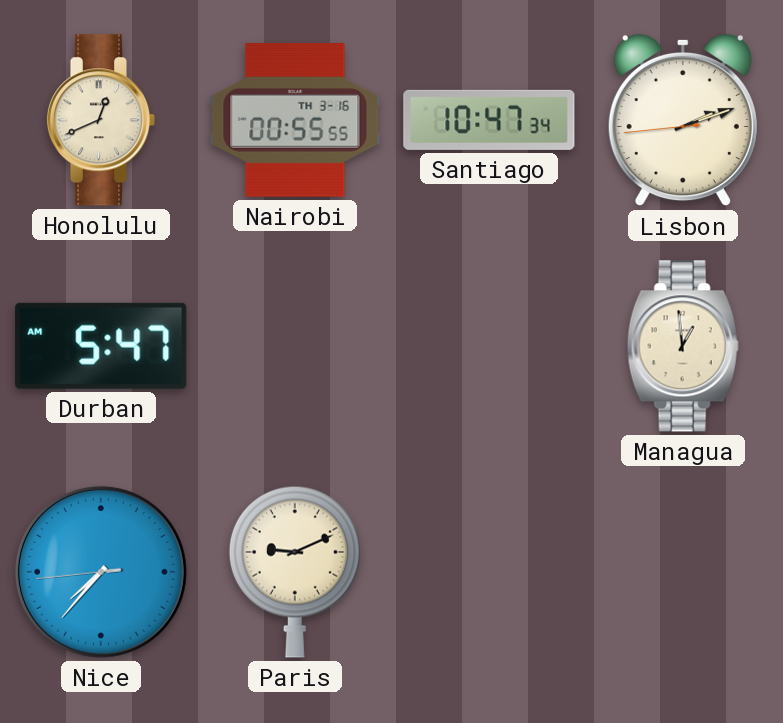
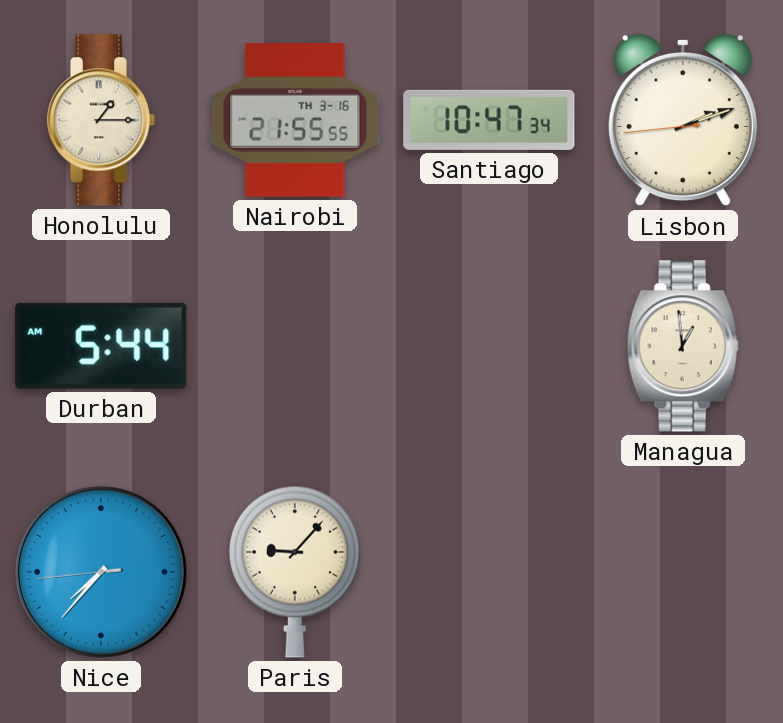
Honolulu: 12:41 -> 1:15
Nairobi: 00:55 -> 21:55
Durban: 5:47 -> 5:44
Paris: 9:11 -> 9:07
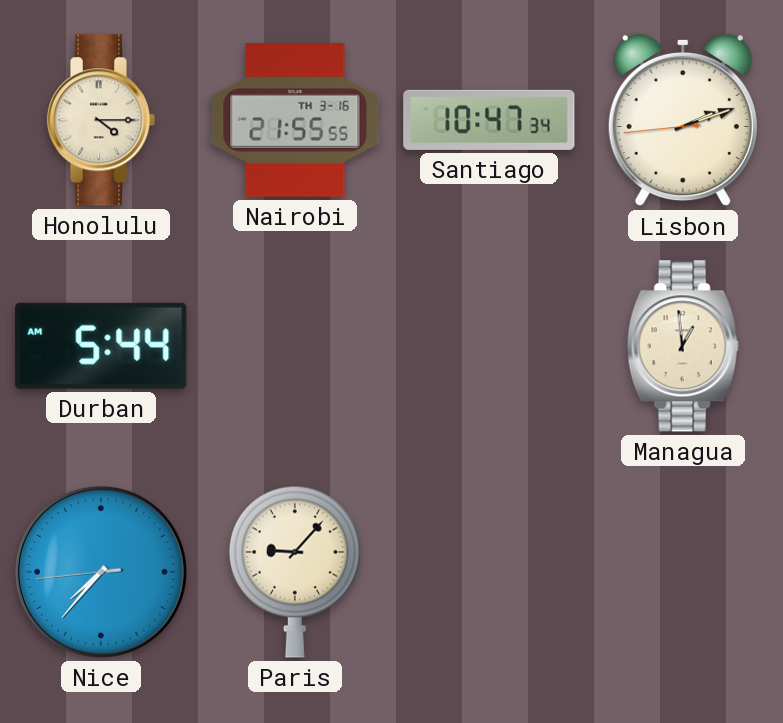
Honolulu: 1:15 -> 4:15
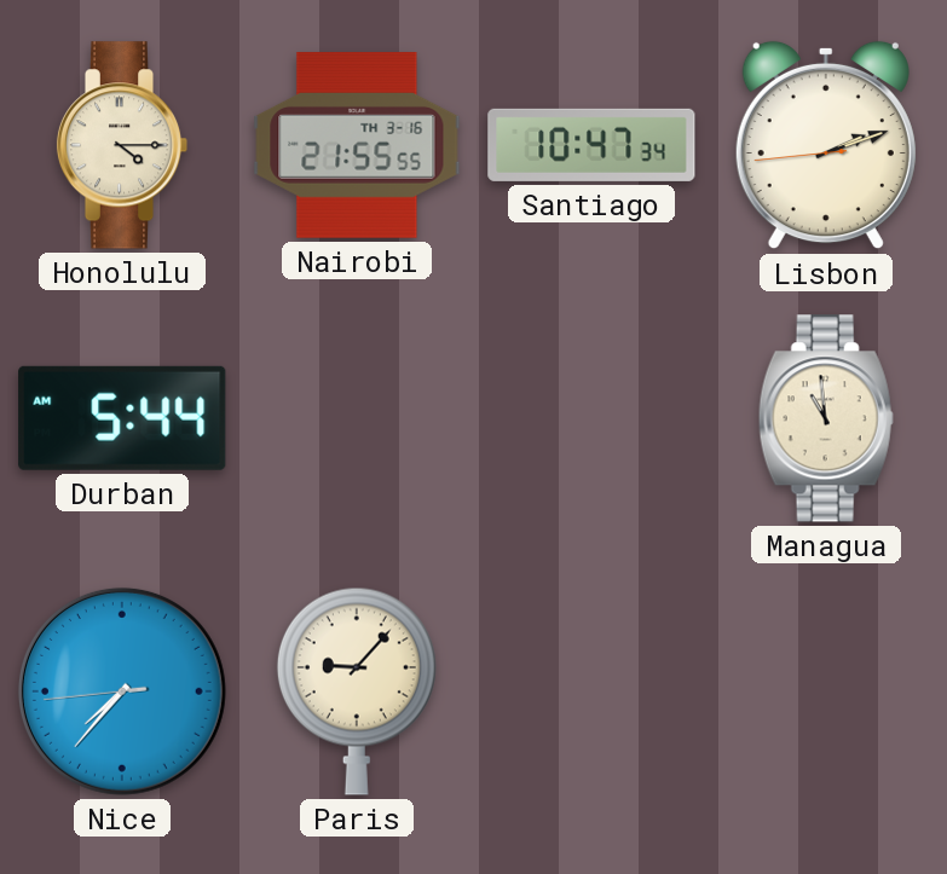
Managua: 12:59 -> 10:59
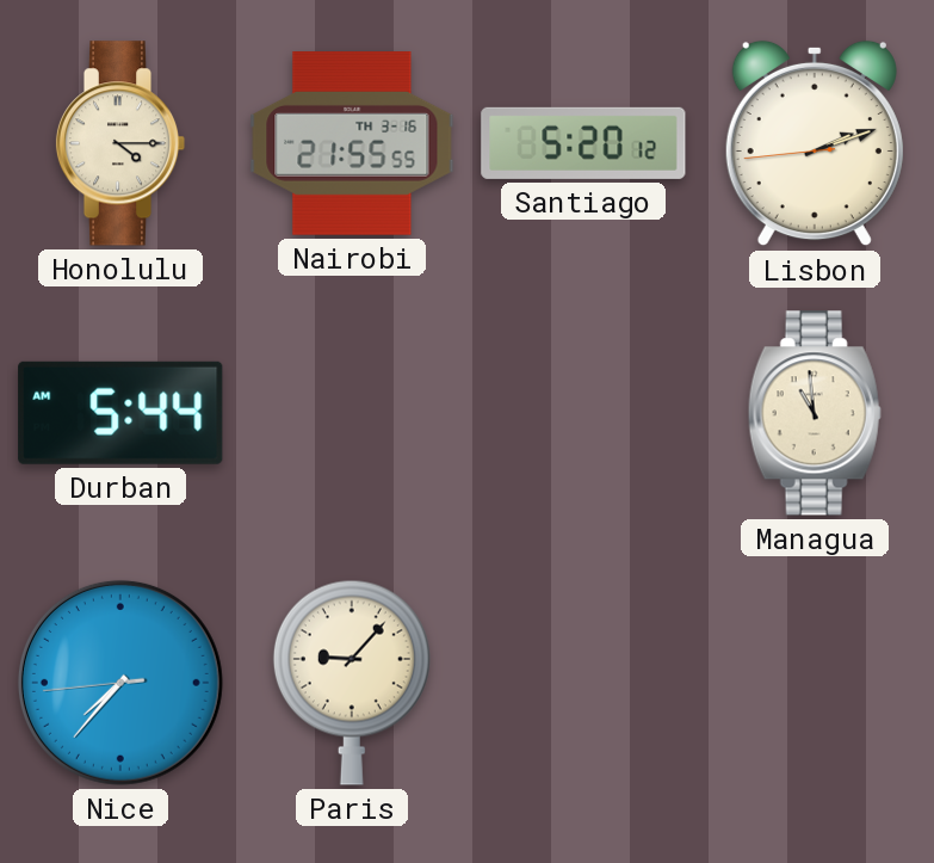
Santiago: 10:47 -> 5:20
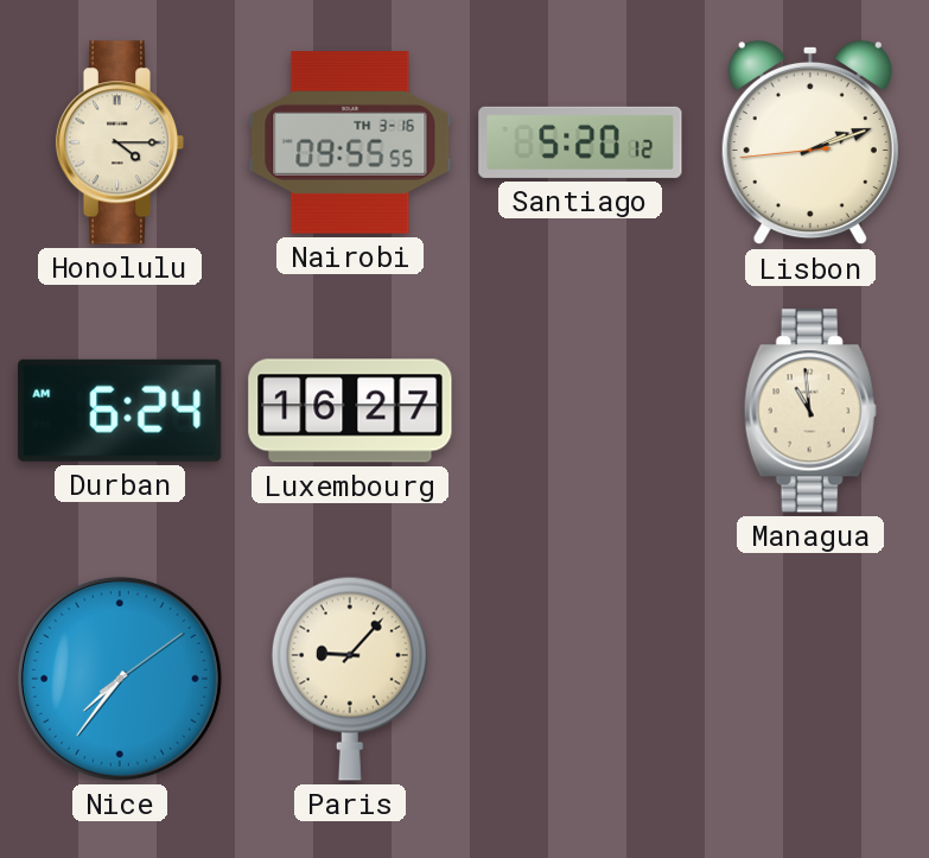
Nairobi: 21:55 -> 09:55
Durban: 5:44 -> 6:24
Luxembourg: none -> 16:27
Nice: 7:36:44 -> 7:36:09
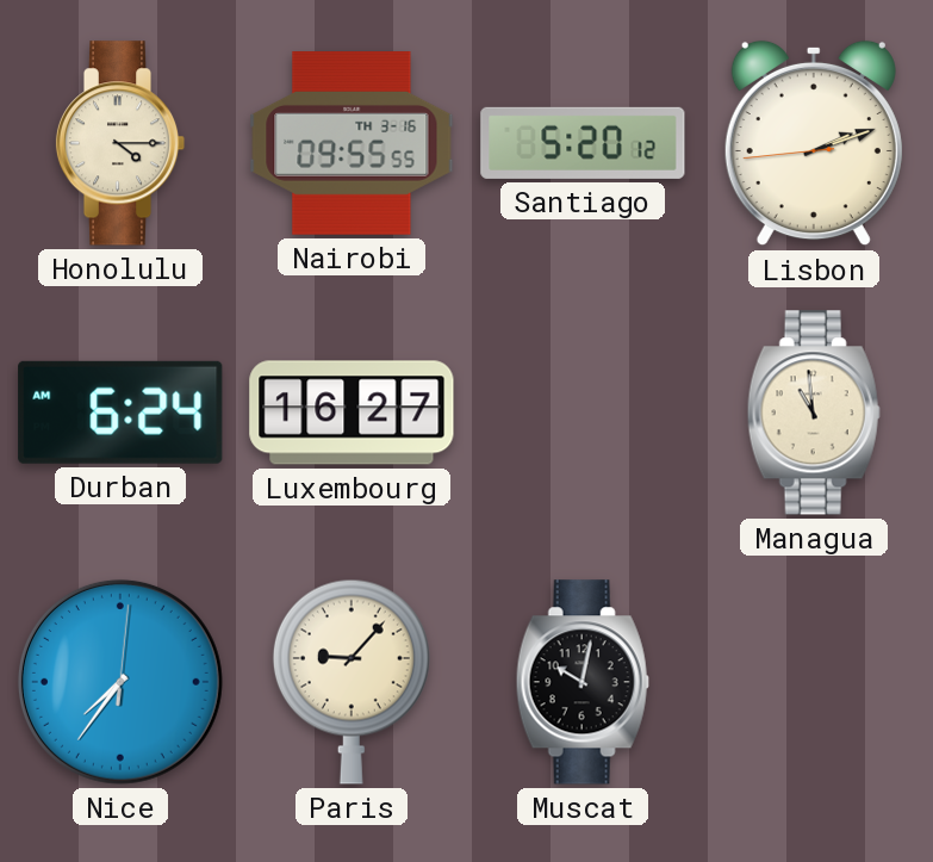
Nice: 7:36:09 -> 7:36:01
Muscat: none -> 10:02
